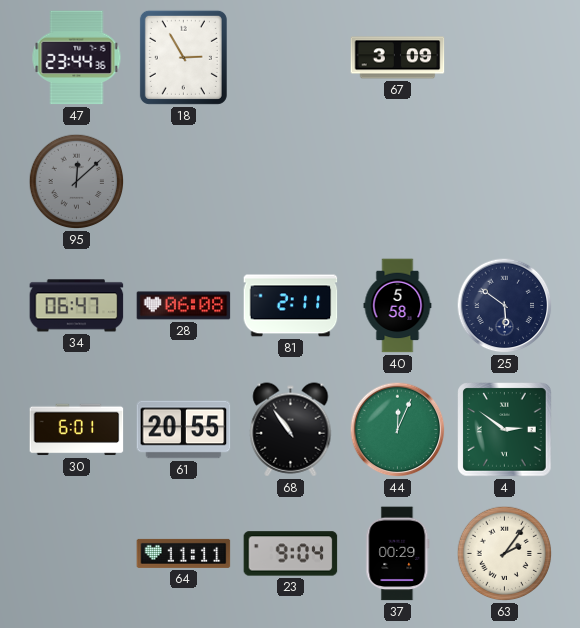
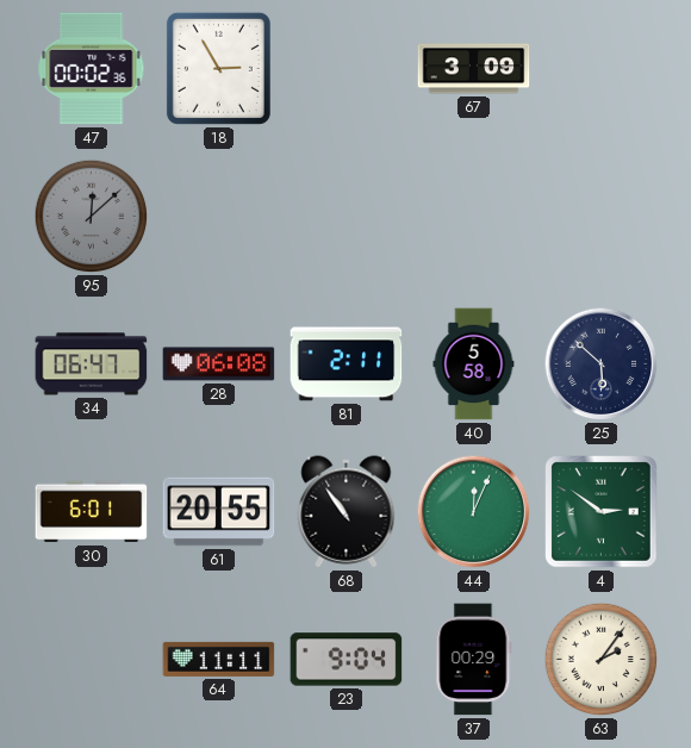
47: 23:44 -> 00:02
25: 5:51 -> 5:52
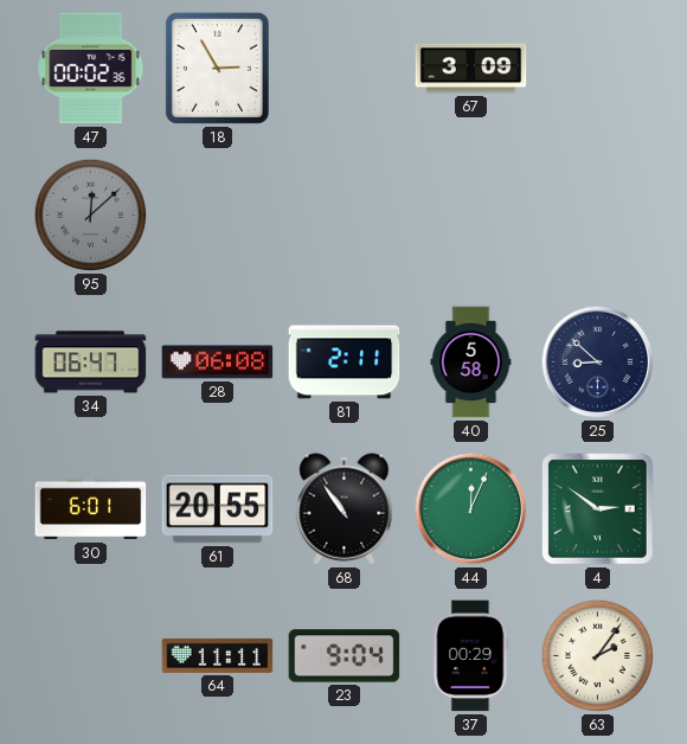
25: 5:52 -> 8:52
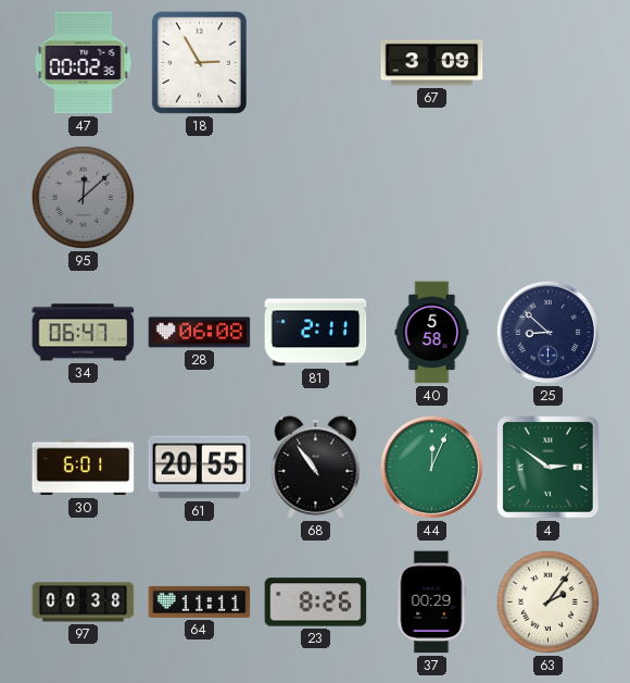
97: none -> 00:38
23: 9:04 -> 8:26
